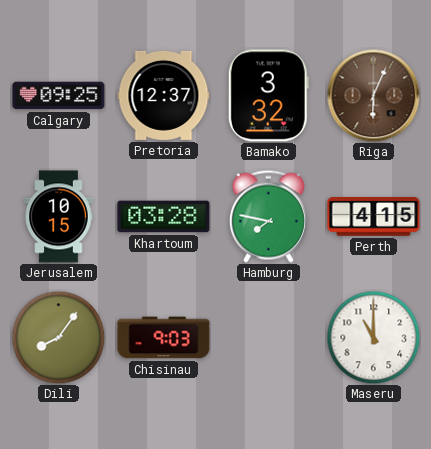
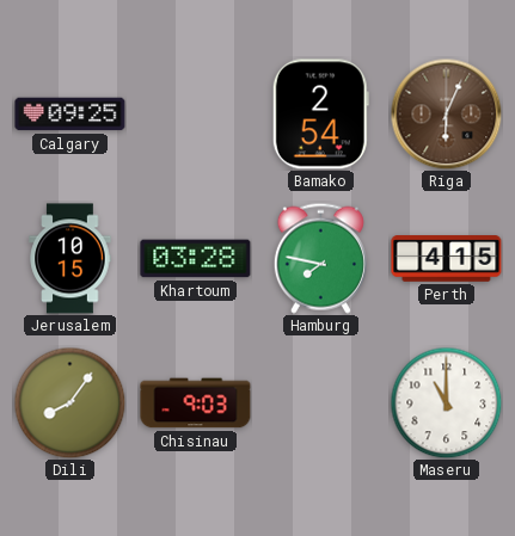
Pretoria: 12:37 -> none
Bamako: 3:32 -> 2:54
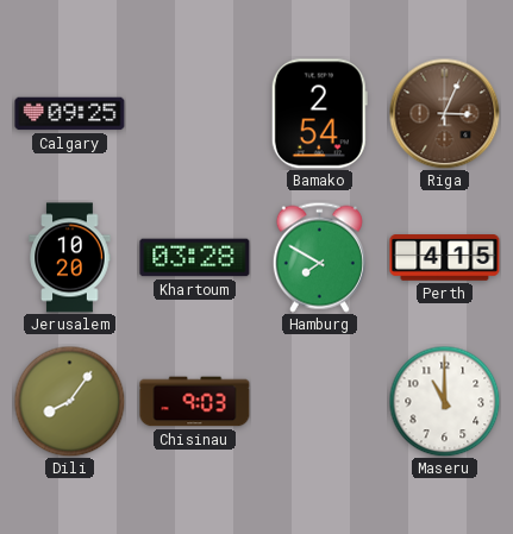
Riga: 6:04 -> 3:04
Jerusalem: 10:15 -> 10:20
Hamburg: 7:47 -> 7:50
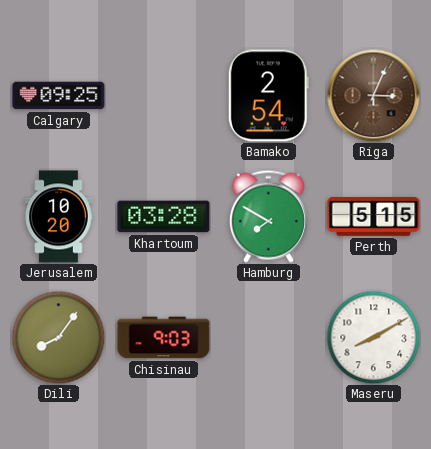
Perth: 4:15 -> 5:15
Maseru: 11:00 -> 8:10
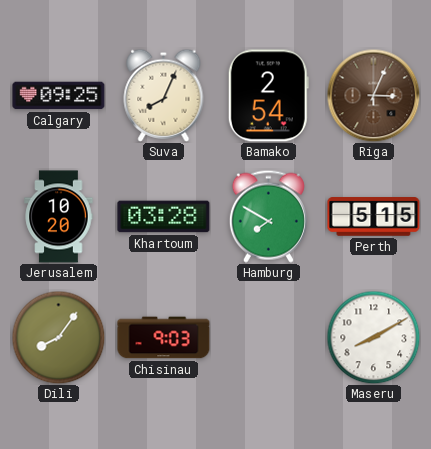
Suva: none -> 8:04
